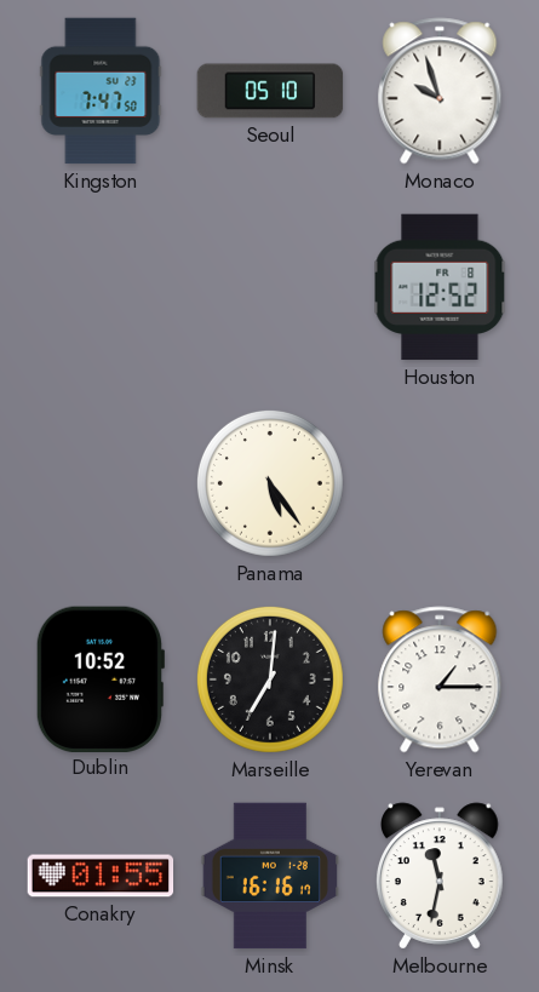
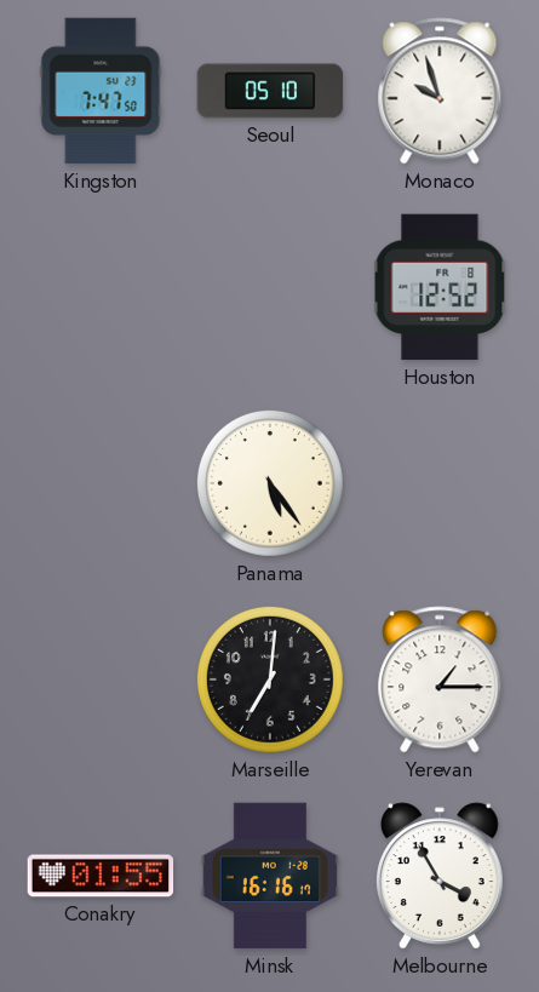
Dublin: 10:52 -> none
Melbourne: 11:32 -> 3:55
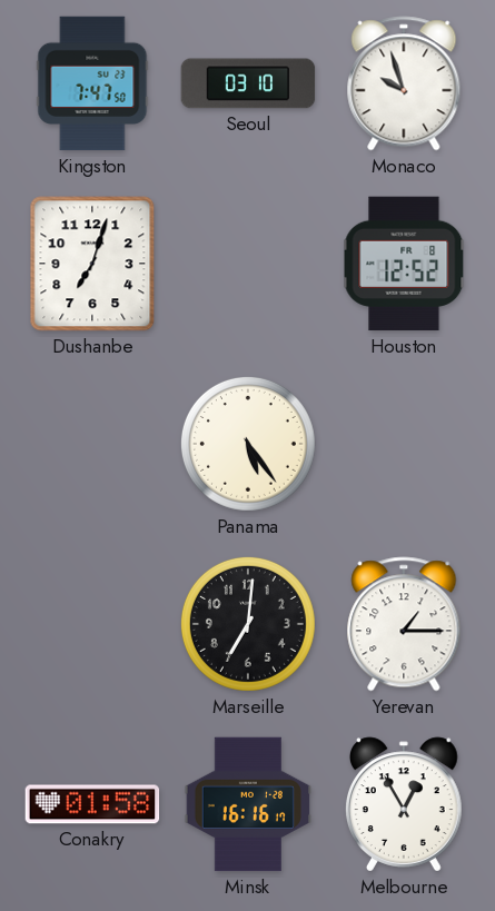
Seoul: 05:10 -> 03:10
Dushanbe: none -> 7:03
Conakry: 01:55 -> 01:58
Melbourne: 3:55 -> 12:55
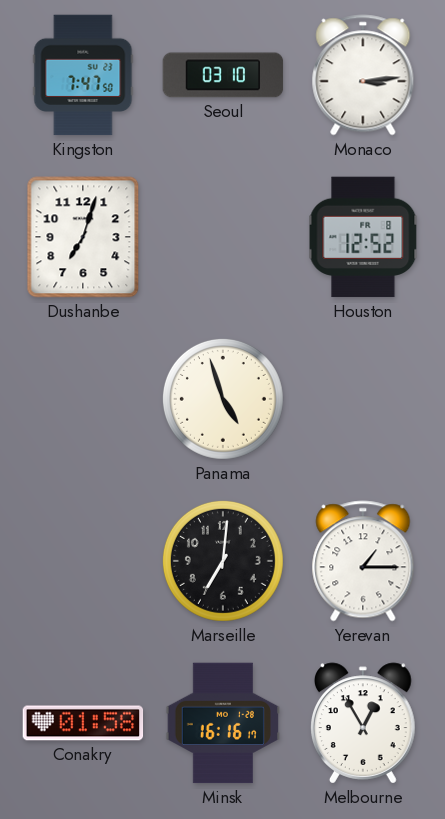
Monaco: 9:57 -> 3:14
Panama: 5:24 -> 4:57
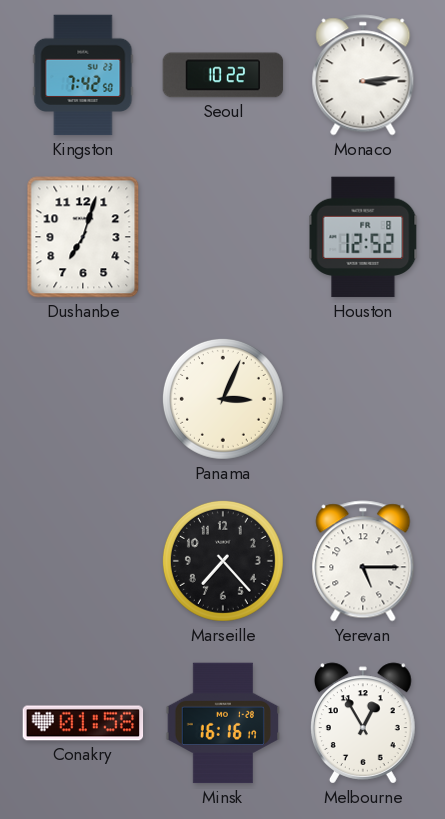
Kingston: 7:47 -> 7:42
Seoul: 03:10 -> 10:22
Panama: 4:57 -> 3:04
Marseille: 7:01 -> 7:23
Yerevan: 1:15 -> 5:15
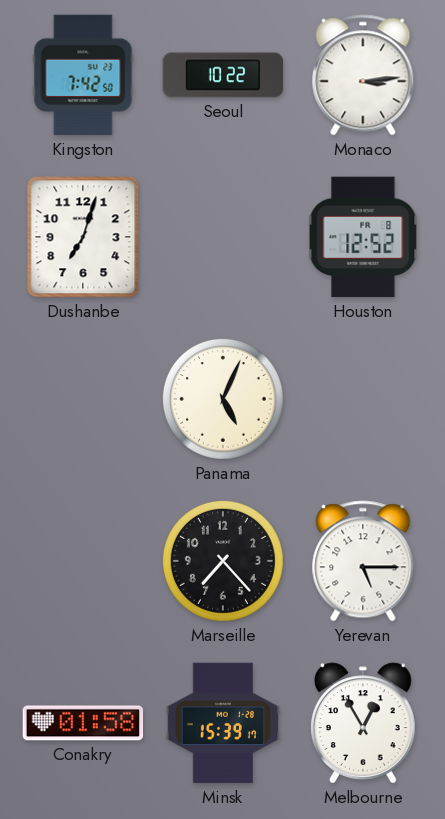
Panama: 3:04 -> 5:04
Minsk: 16:16 -> 15:39
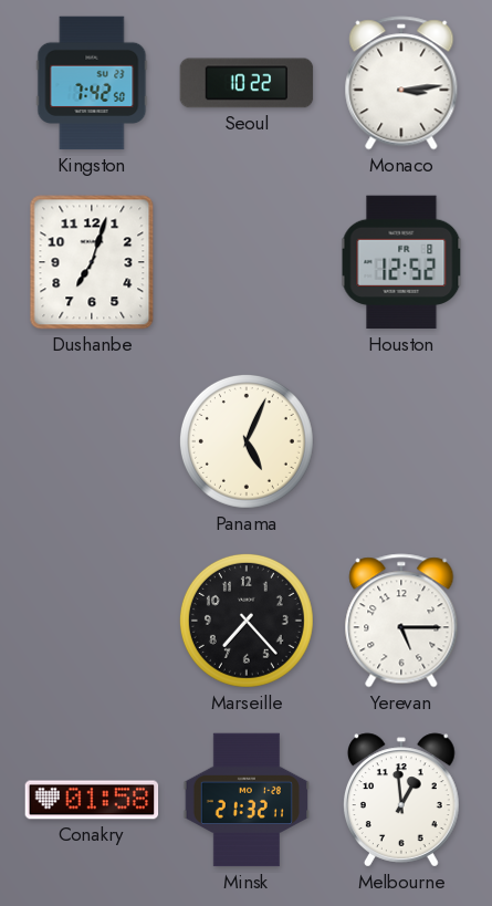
Minsk: 15:39 -> 21:32
Melbourne: 12:55 -> 12:59
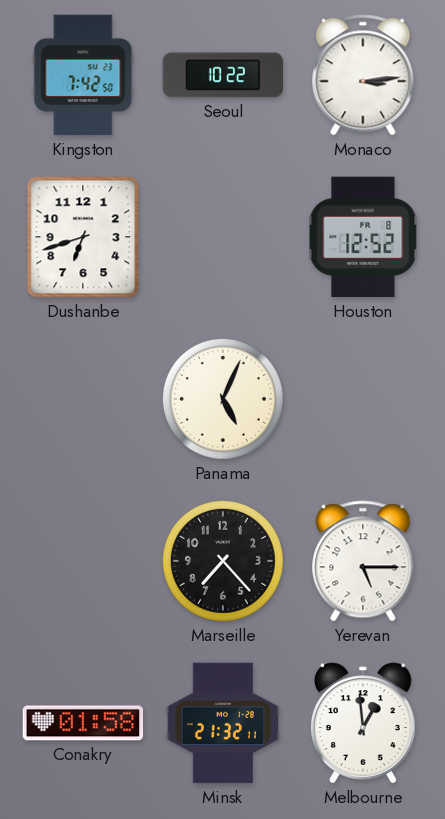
Dushanbe: 7:03 -> 6:42
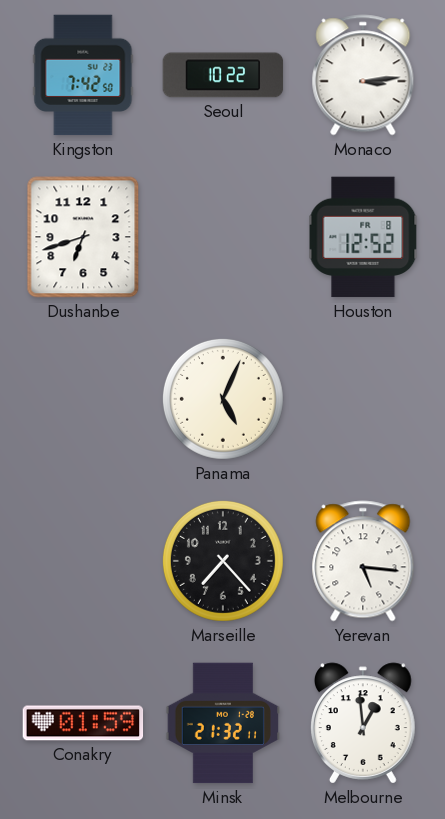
Yerevan: 5:15 -> 5:16
Conakry: 01:58 -> 01:59
